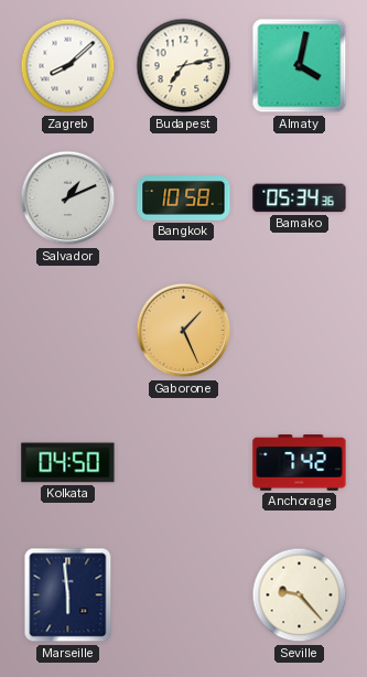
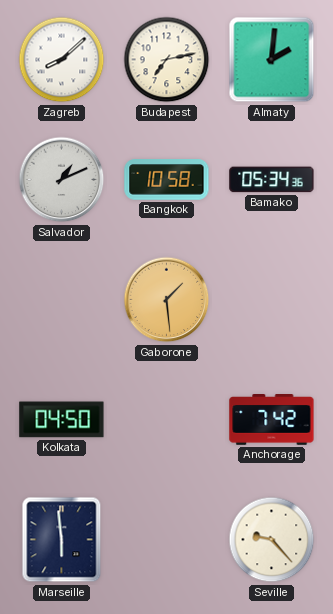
Almaty: 4:02 -> 2:01
Gaborone: 1:26 -> 1:29
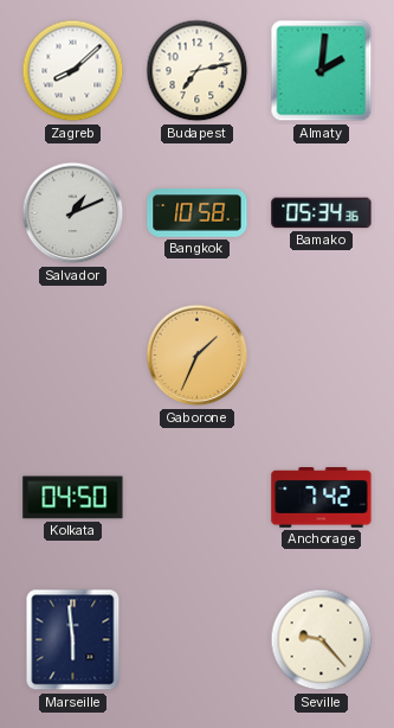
Gaborone: 1:29 -> 1:34
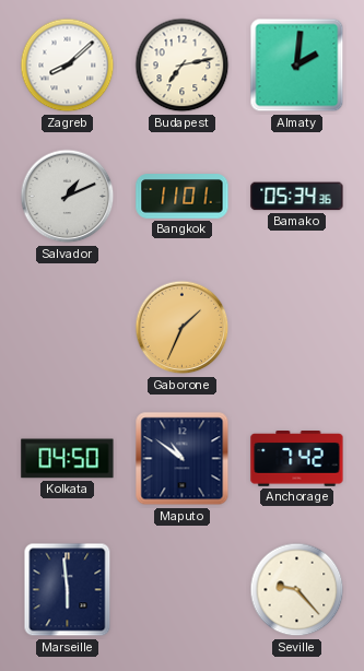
Bangkok: 10:58 -> 11:01
Maputo: none -> 10:51
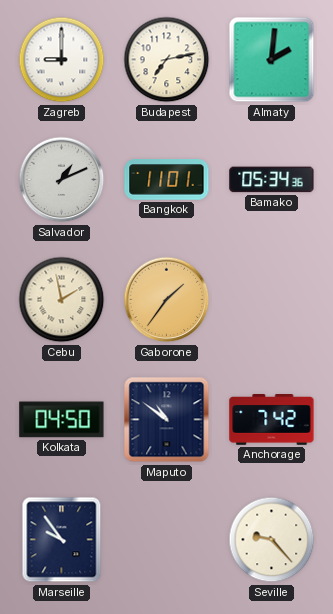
Zagreb: 8:08 -> 9:00
Cebu: none -> 1:58
Gaborone: 1:34 -> 1:36
Marseille: 5:59 -> 9:54
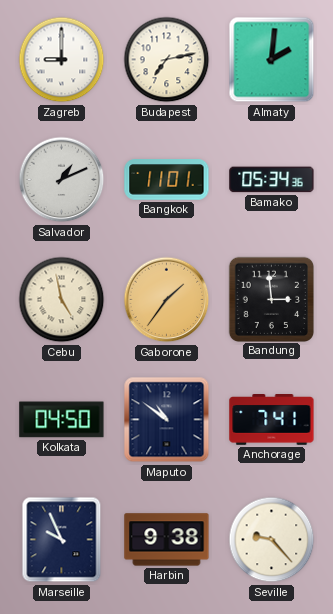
Cebu: 1:58 -> 4:58
Bandung: none -> 2:59
Anchorage: 7:42 -> 7:41
Marseille: 9:54 -> 9:56
Harbin: none -> 9:38
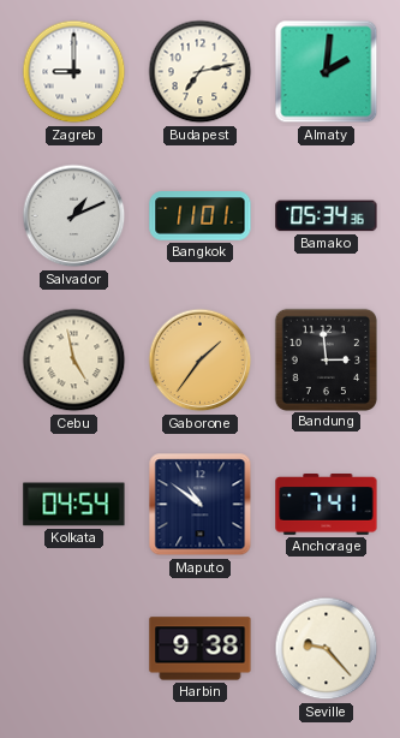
Kolkata: 04:50 -> 04:54
Marseille: 9:56 -> none
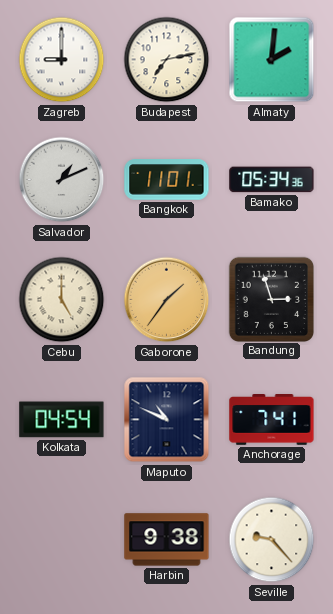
Cebu: 4:58 -> 5:00
Bandung: 2:59 -> 2:57
Maputo: 10:51 -> 10:49
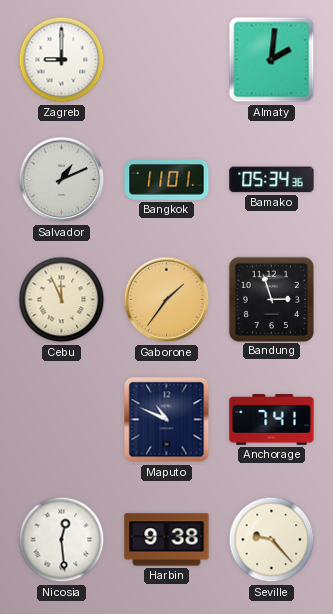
Budapest: 7:13 -> none
Cebu: 5:00 -> 11:56
Kolkata: 04:54 -> none
Nicosia: none -> 12:29
